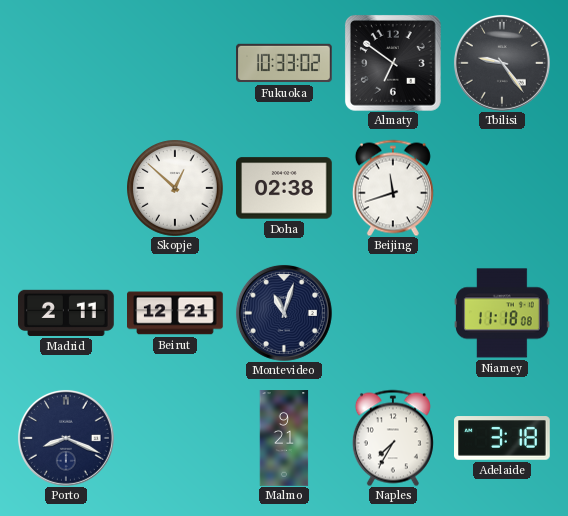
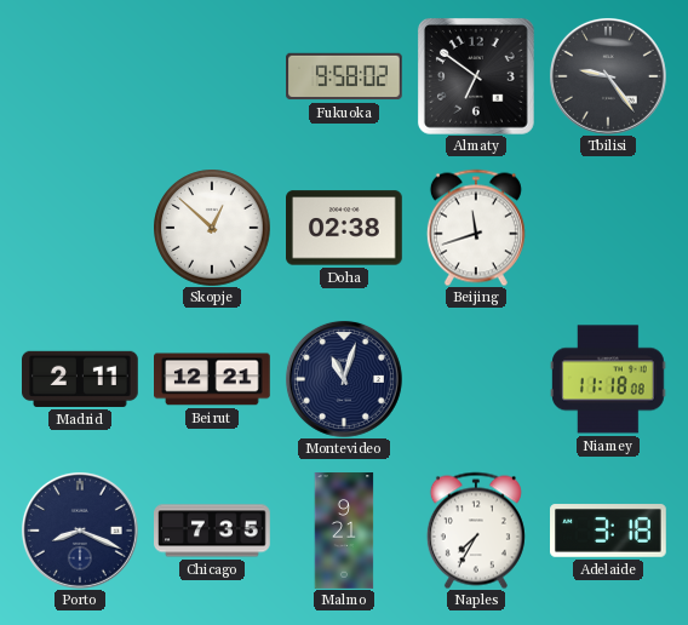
Fukuoka: 10:33 -> 9:58
Chicago: none -> 7:35
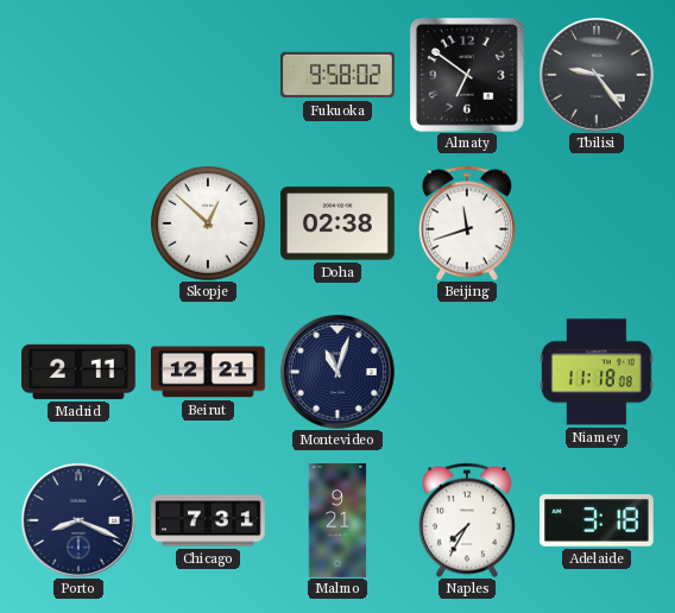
Chicago: 7:35 -> 7:31
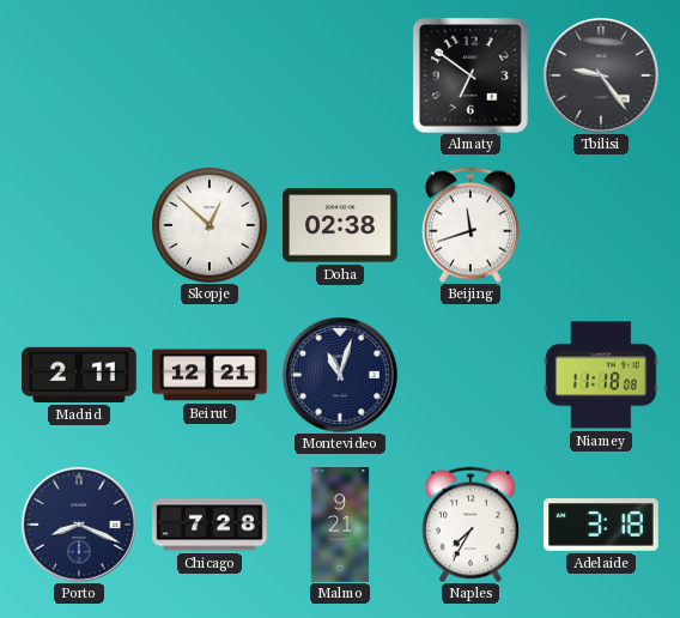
Fukuoka: 9:58 -> none
Chicago: 7:31 -> 7:28
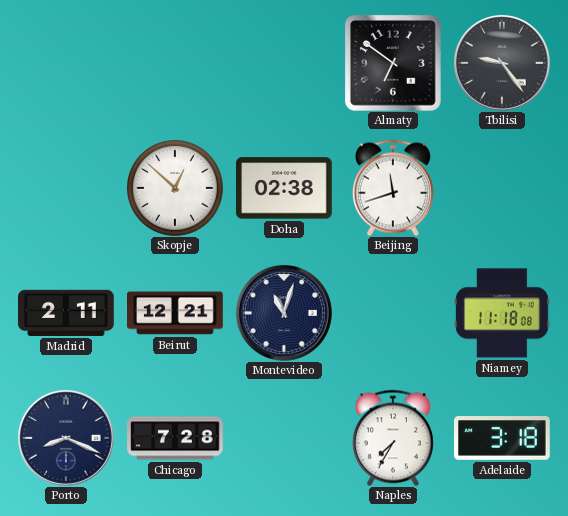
Malmo: 9:21 -> none
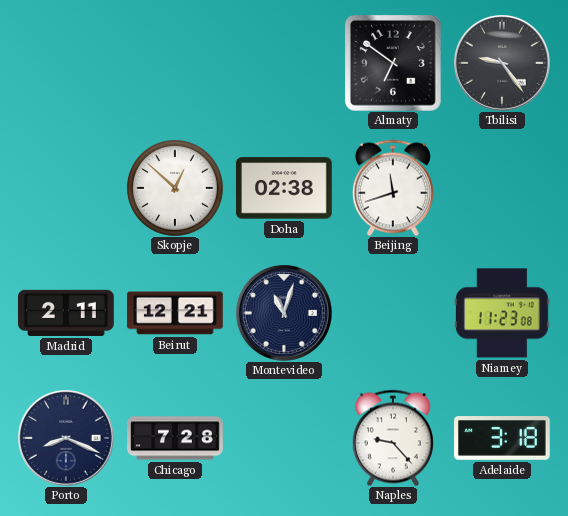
Niamey: 11:18 -> 11:23
Naples: 7:35 -> 9:23
